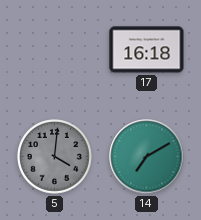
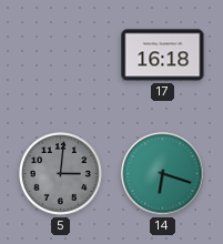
5: 4:01 -> 3:01
14: 7:10 -> 6:18
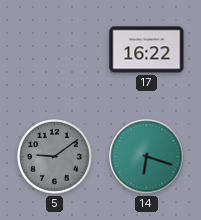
17: 16:18 -> 16:22
5: 3:01 -> 9:09
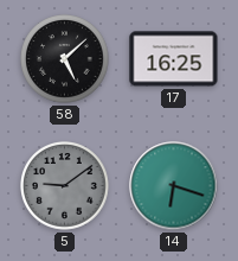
58: none -> 5:08
17: 16:22 -> 16:25
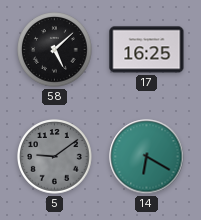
14: 6:18 -> 6:20
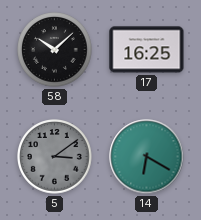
58: 5:08 -> 10:08
5: 9:09 -> 3:09
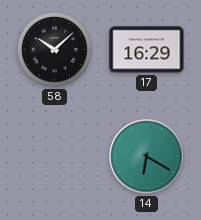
17: 16:25 -> 16:29
5: 3:09 -> none
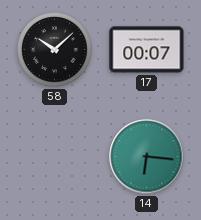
17: 16:29 -> 00:07
14: 6:20 -> 6:16
